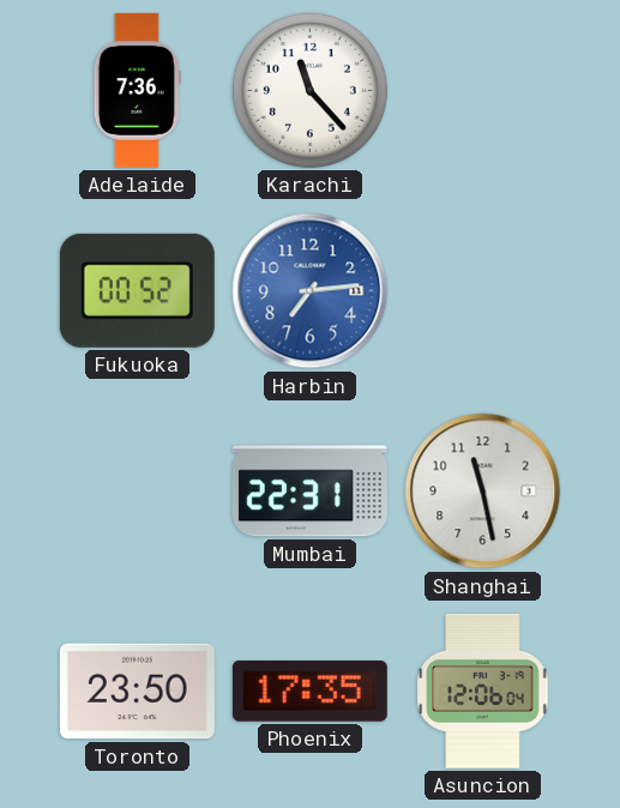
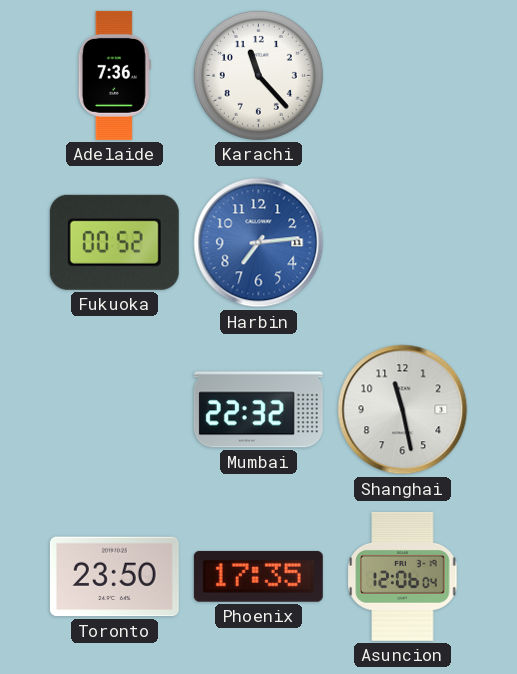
Mumbai: 22:31 -> 22:32
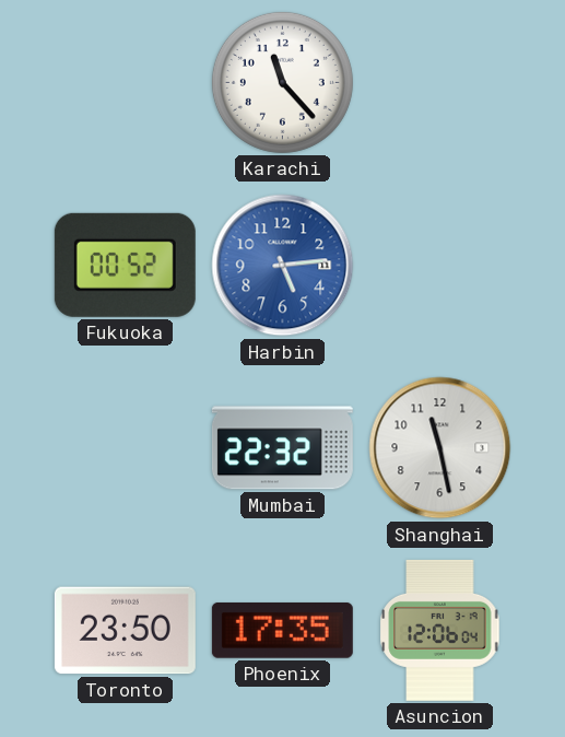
Adelaide: 7:36 -> none
Harbin: 7:14 -> 5:14
